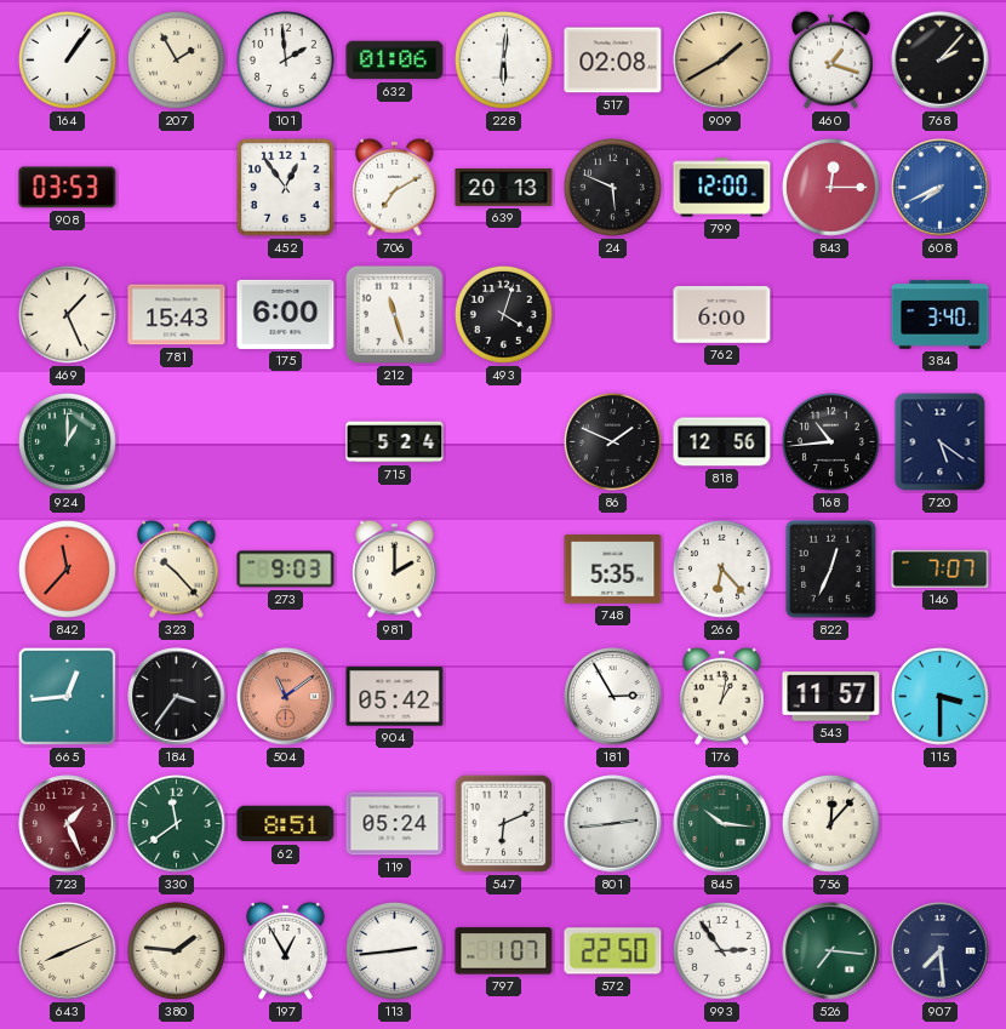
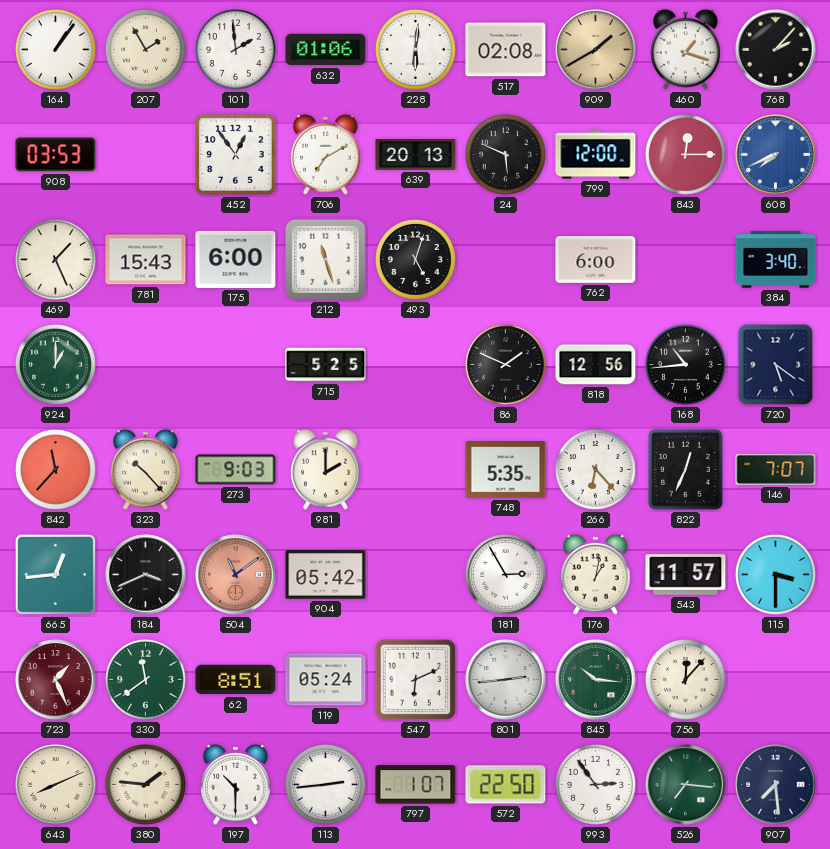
493: 4:03 -> 5:03
715: 5:24 -> 5:25
184: 3:36 -> 3:41
197: 12:55 -> 10:30
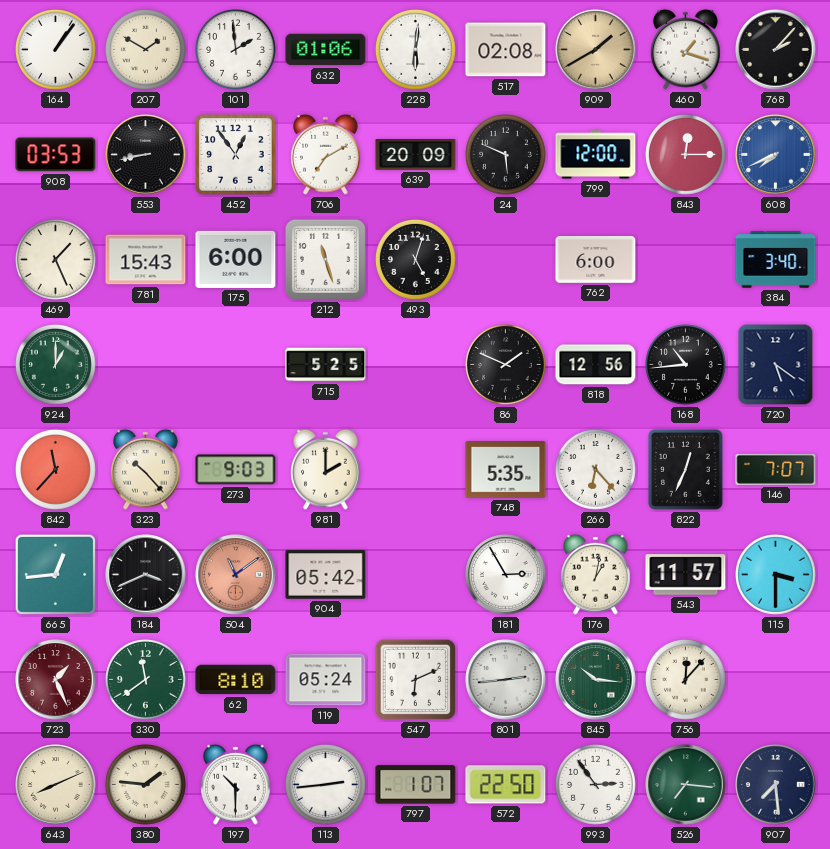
207: 1:55 -> 1:50
553: none -> 8:43
639: 20:13 -> 20:09
62: 8:51 -> 8:10
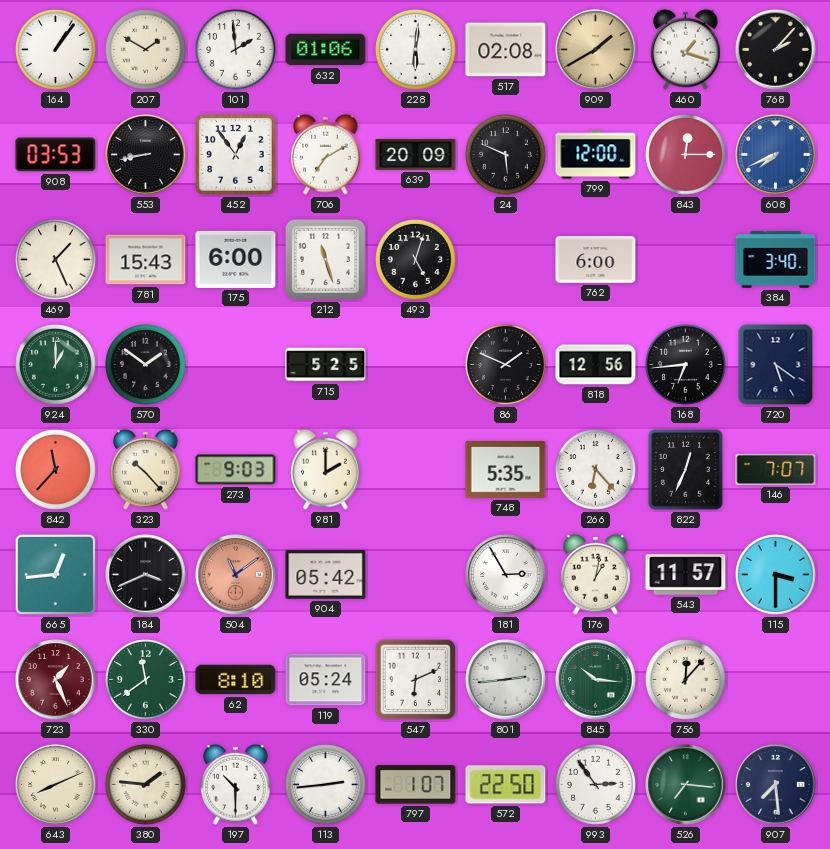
570: none -> 1:51
168: 10:44 -> 6:44
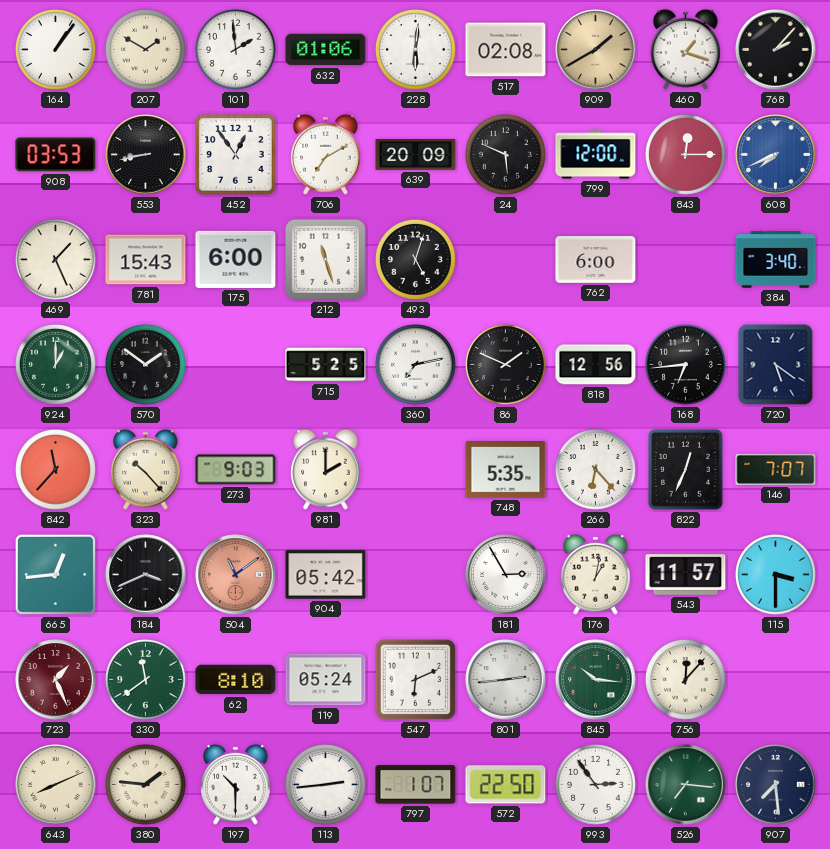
360: none -> 7:13
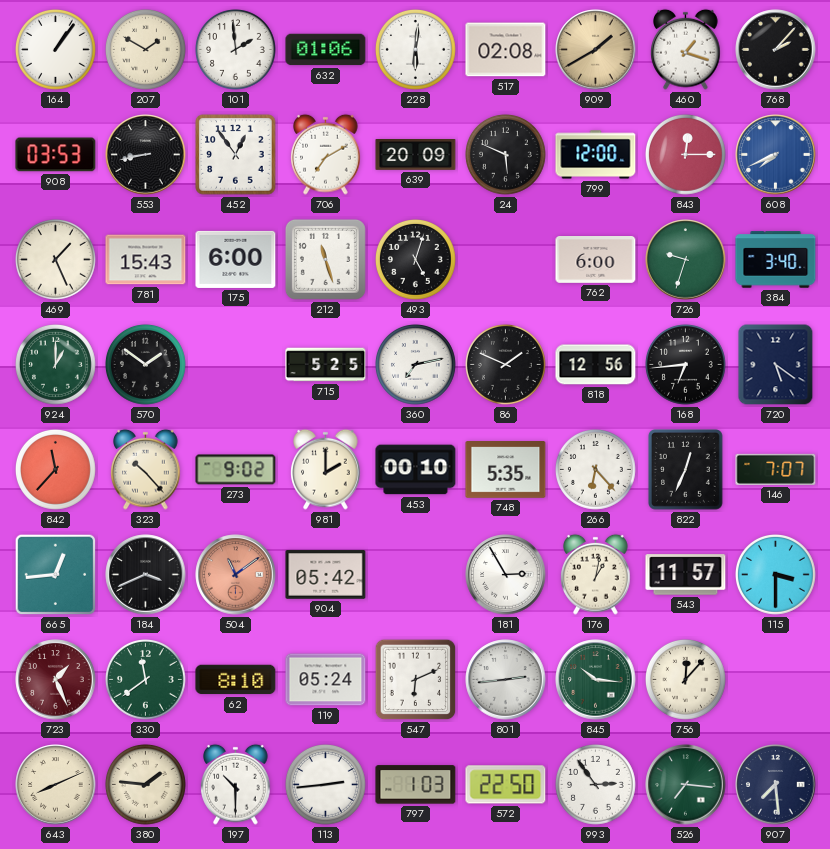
726: none -> 9:33
273: 9:03 -> 9:02
453: none -> 00:10
797: 1:07 -> 1:03
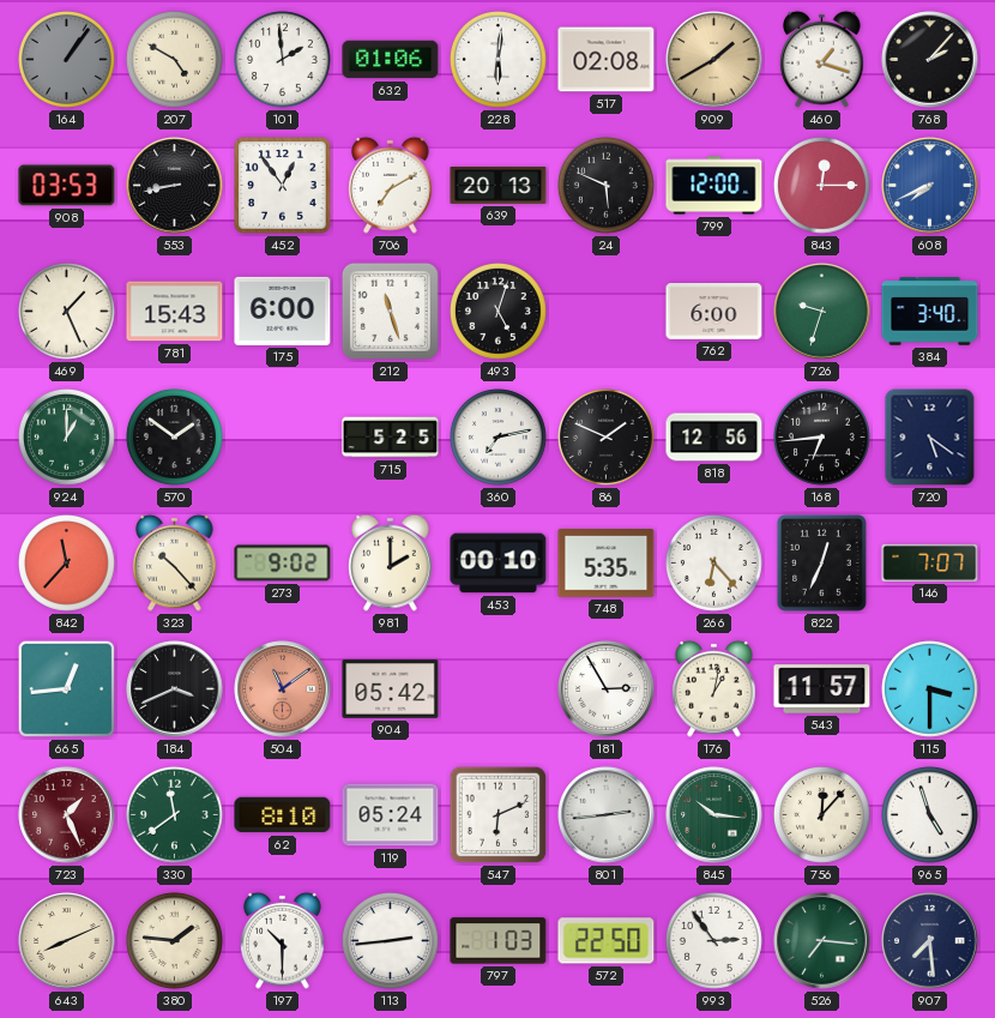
164 dial: white -> grey
207: 1:50 -> 4:50
639: 20:09 -> 20:13
965: none -> 4:57
